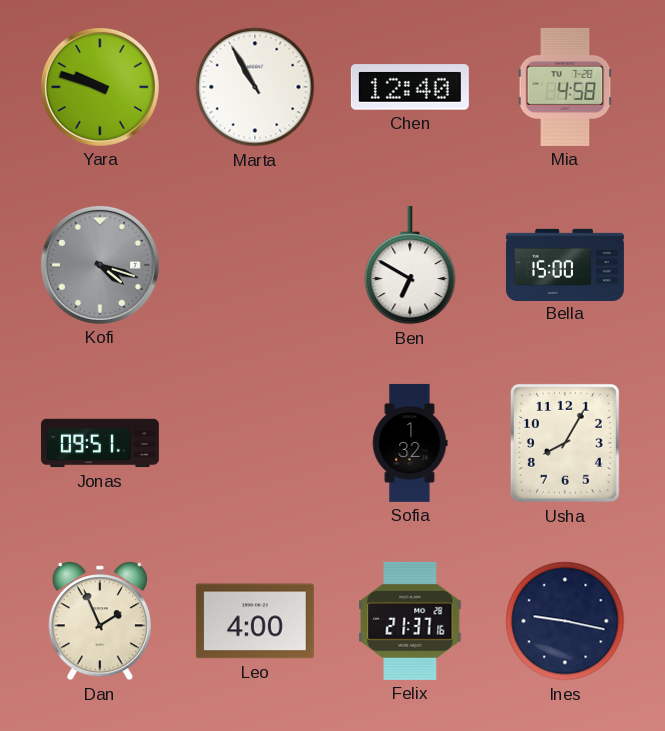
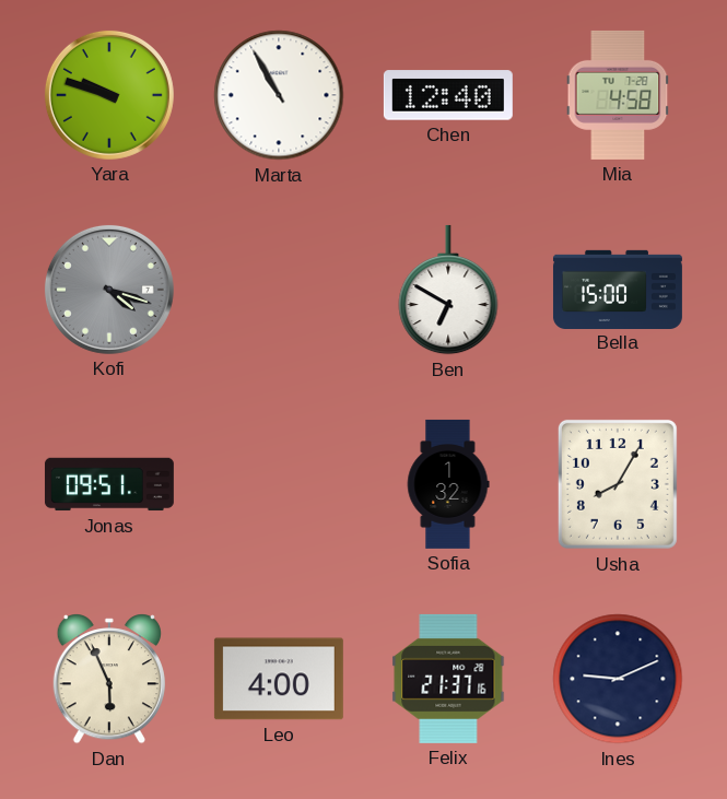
Dan: 1:56 -> 5:56
Ines: 9:17 -> 9:11
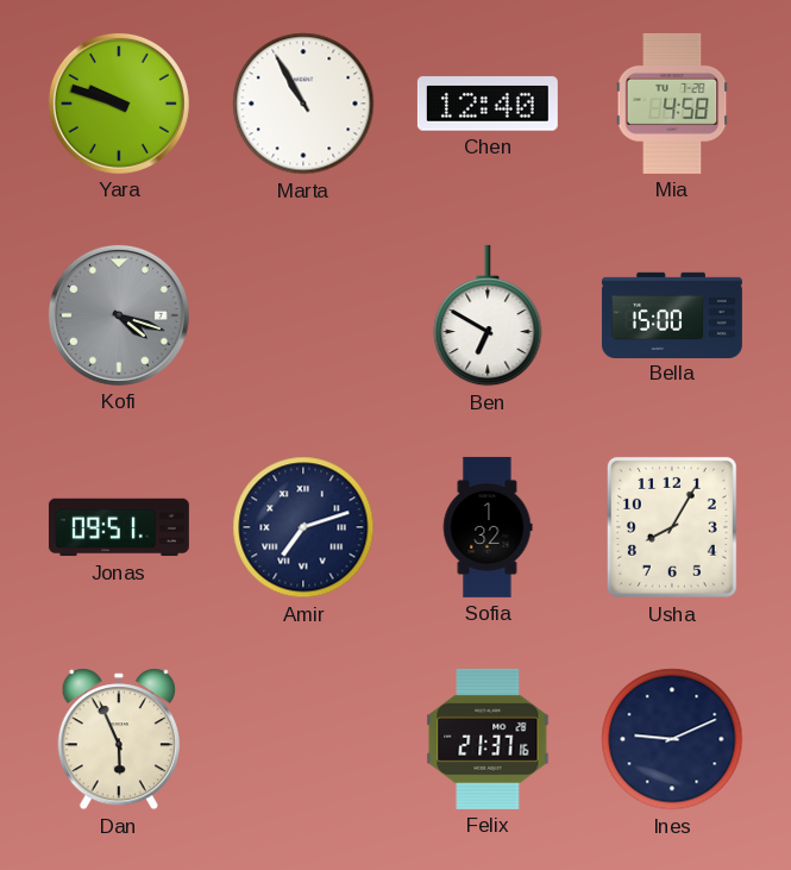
Amir: none -> 7:12
Leo: 4:00 -> none
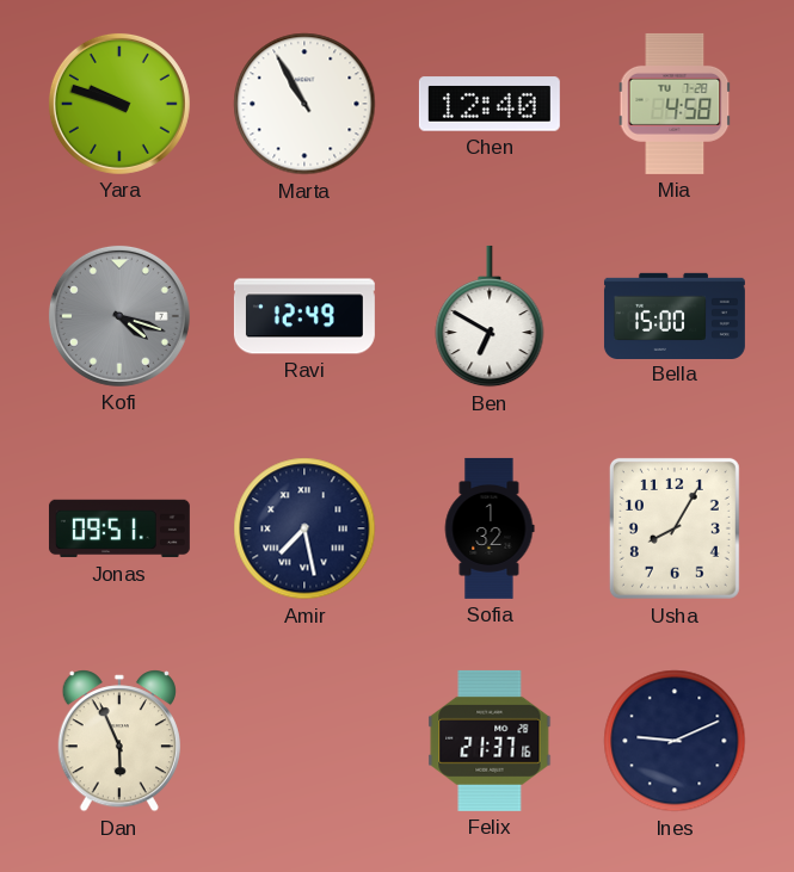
Ravi: none -> 12:49
Amir: 7:12 -> 7:28
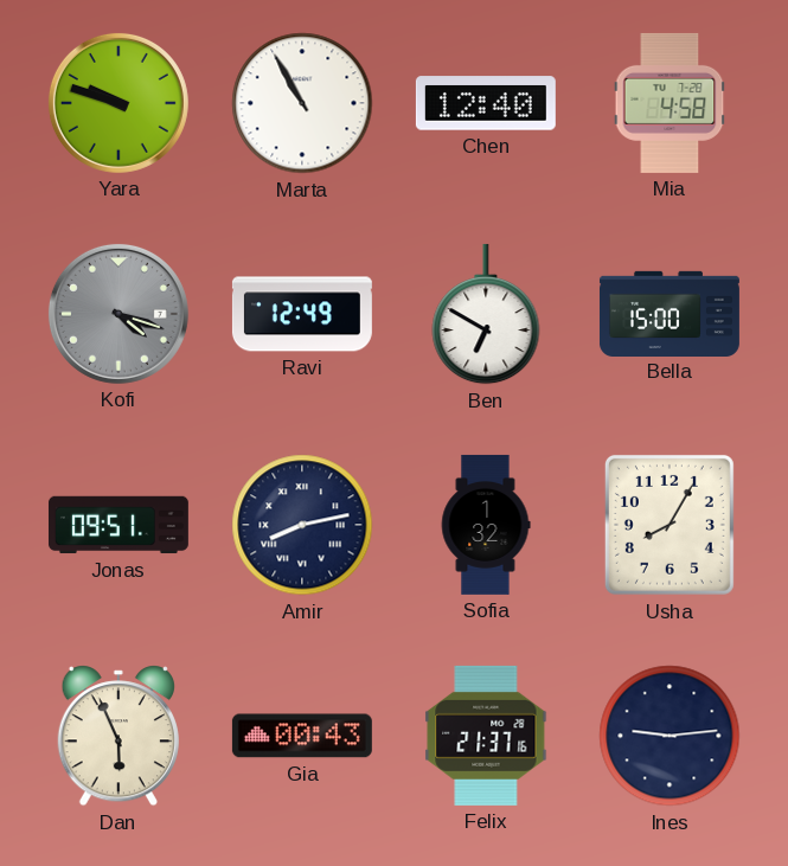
Amir: 7:28 -> 8:13
Gia: none -> 00:43
Ines: 9:11 -> 9:14
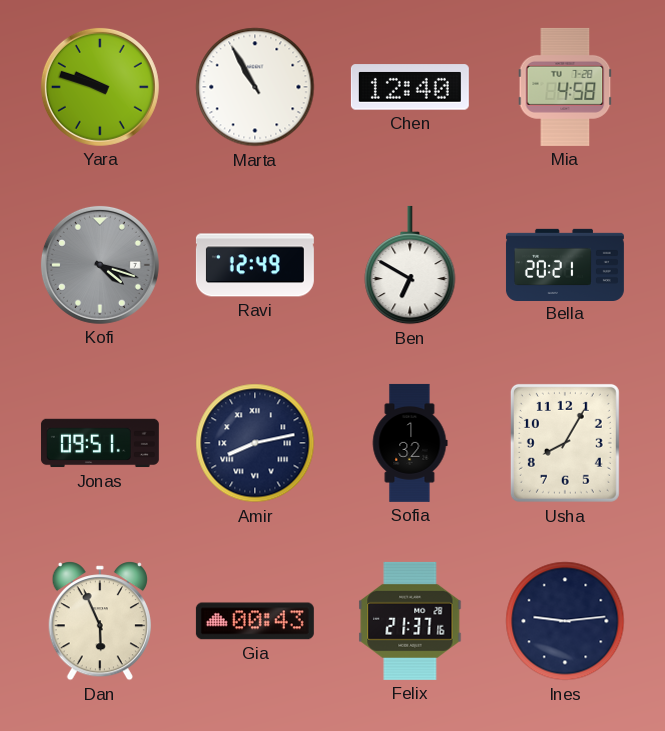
Bella: 15:00 -> 20:21
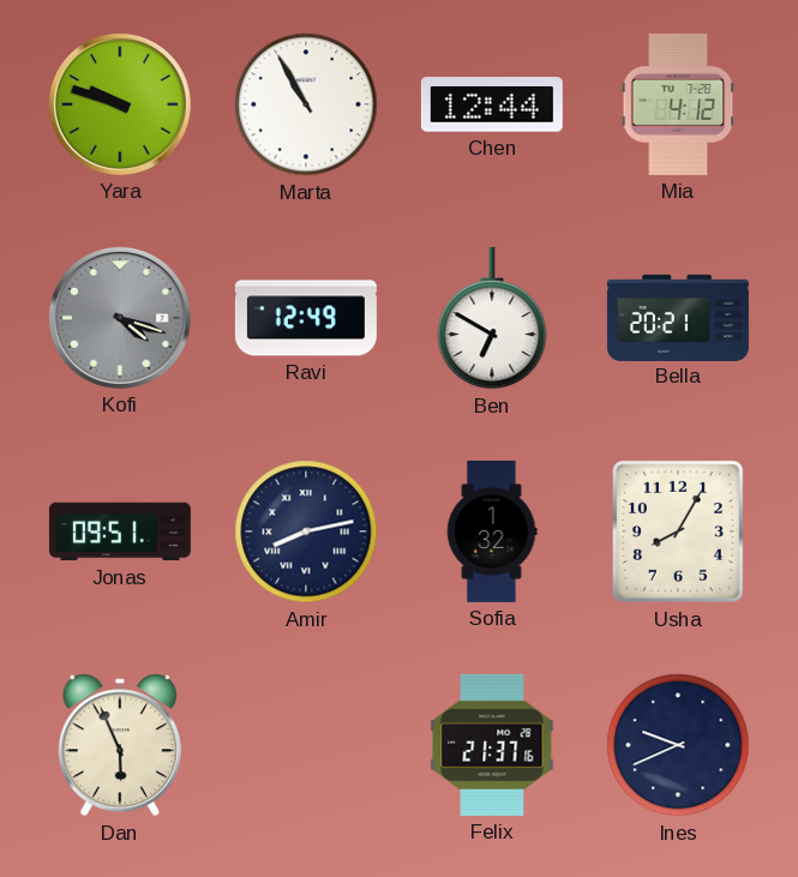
Chen: 12:40 -> 12:44
Mia: 4:58 -> 4:12
Gia: 00:43 -> none
Ines: 9:14 -> 9:41
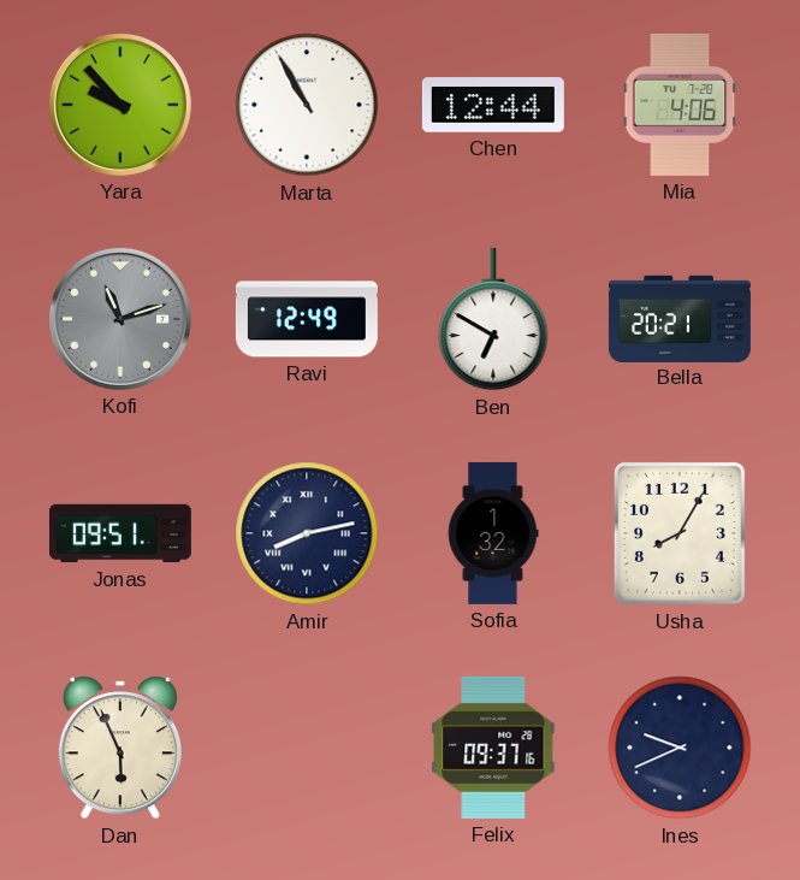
Yara: 9:48 -> 9:53
Mia: 4:12 -> 4:06
Kofi: 4:18 -> 11:12
Felix: 21:37 -> 09:37
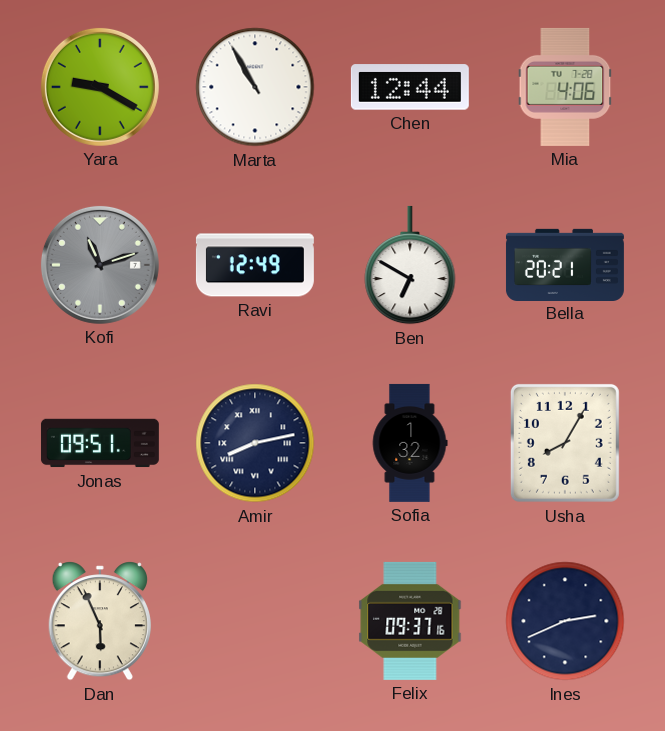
Yara: 9:53 -> 9:20
Ines: 9:41 -> 2:41
